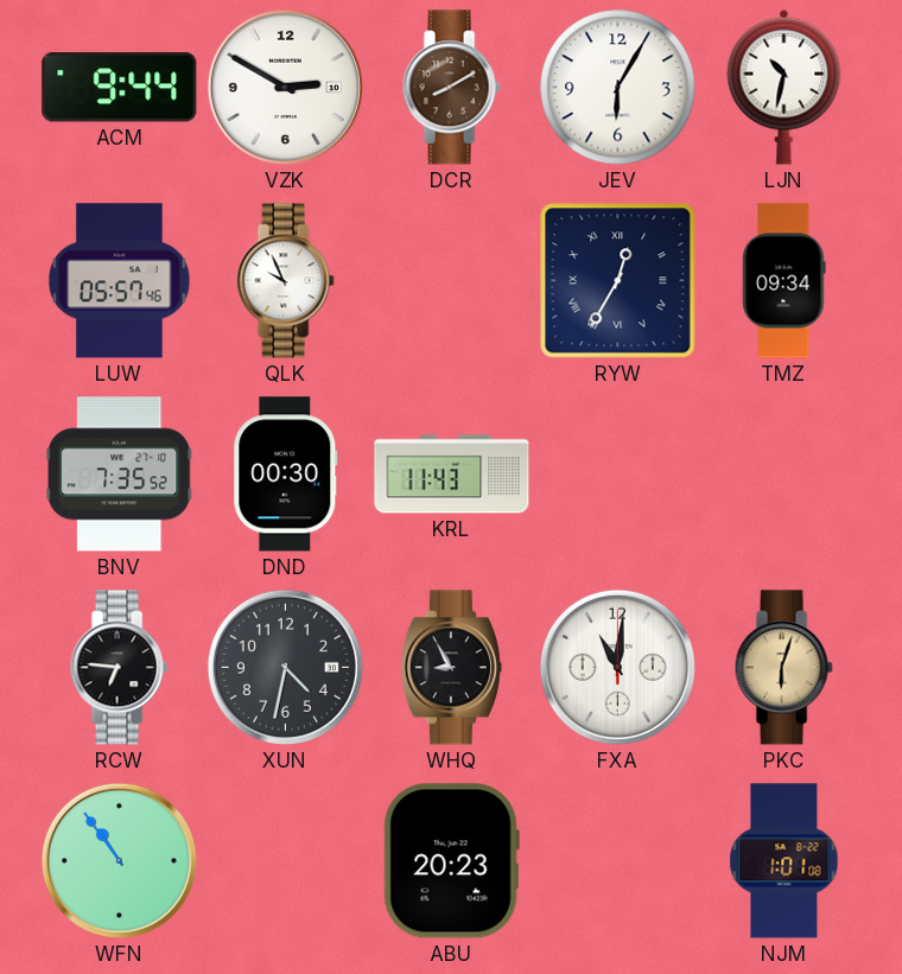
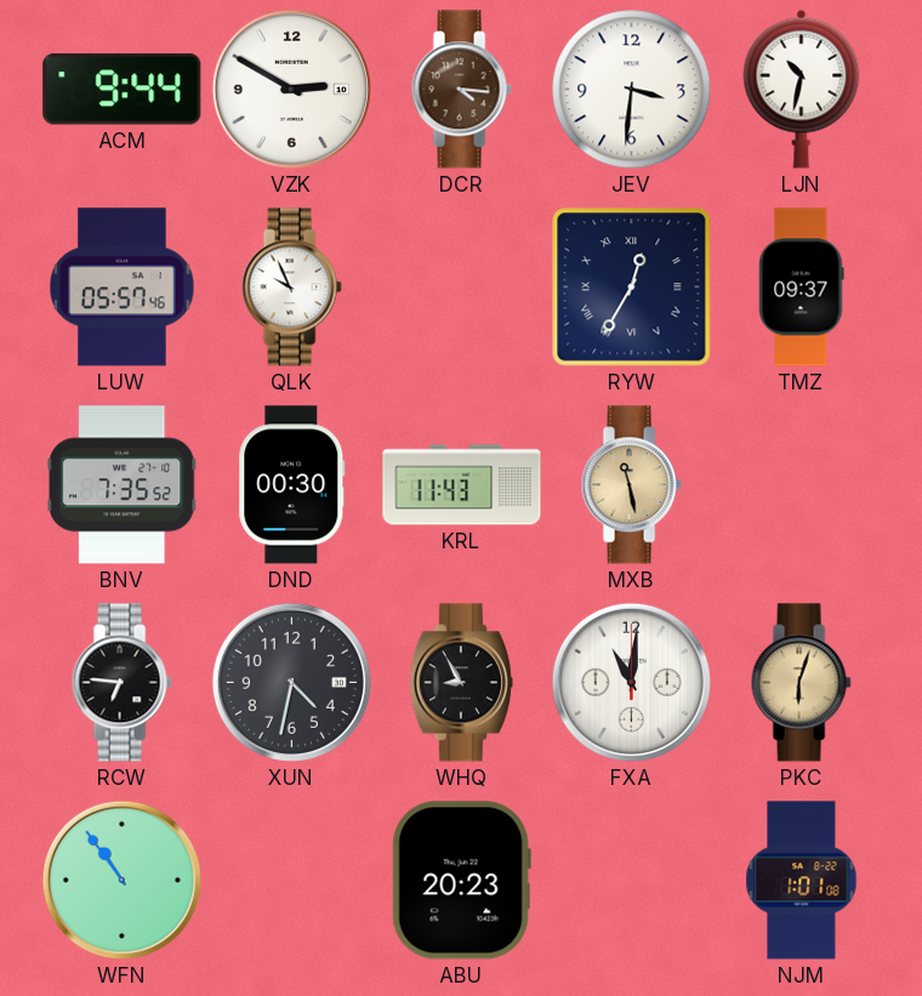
DCR: 8:10 -> 4:16
JEV: 6:05 -> 3:31
TMZ: 09:34 -> 09:37
MXB: none -> 11:28
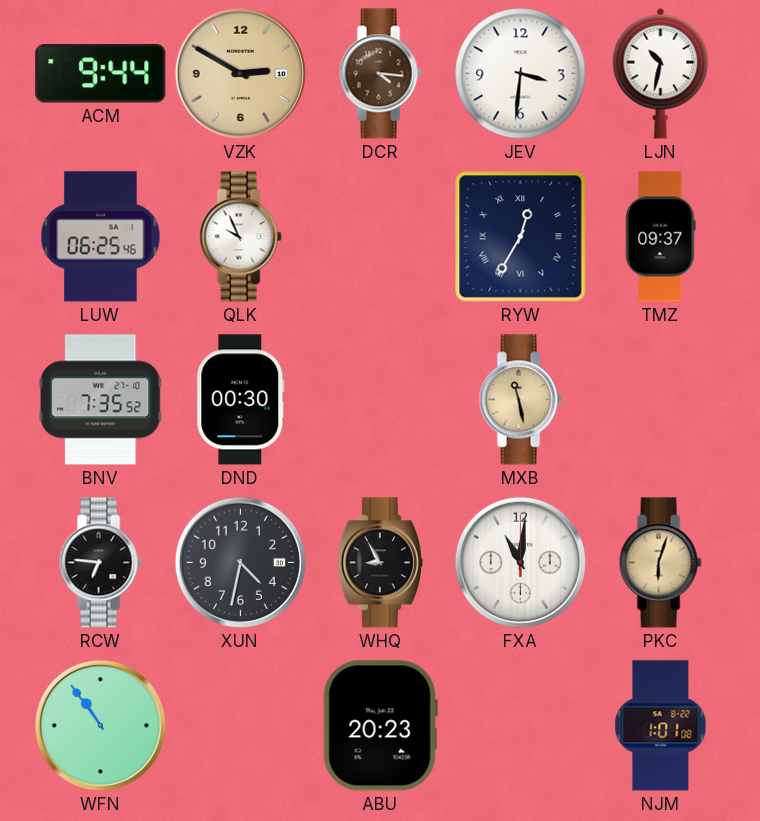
VZK dial: white -> champagne
LUW: 05:57 -> 06:25
KRL: 11:43 -> none
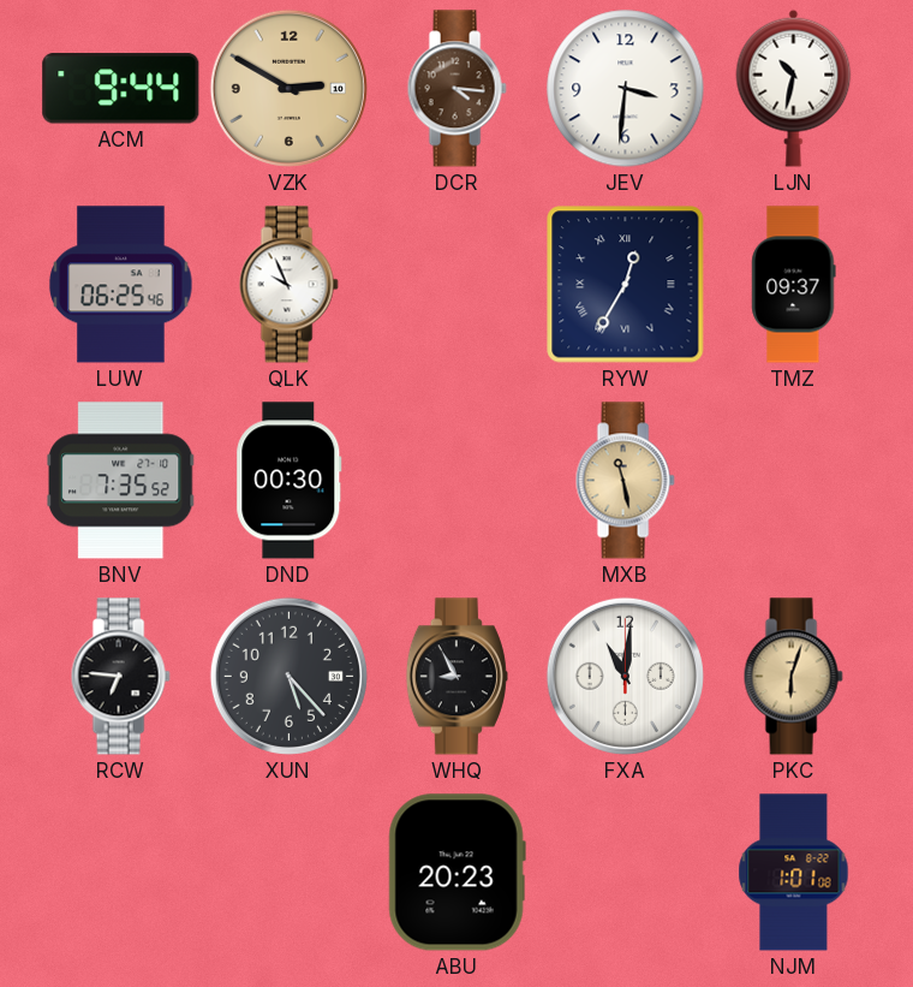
XUN: 4:32 -> 5:23
WFN: 10:54 -> none
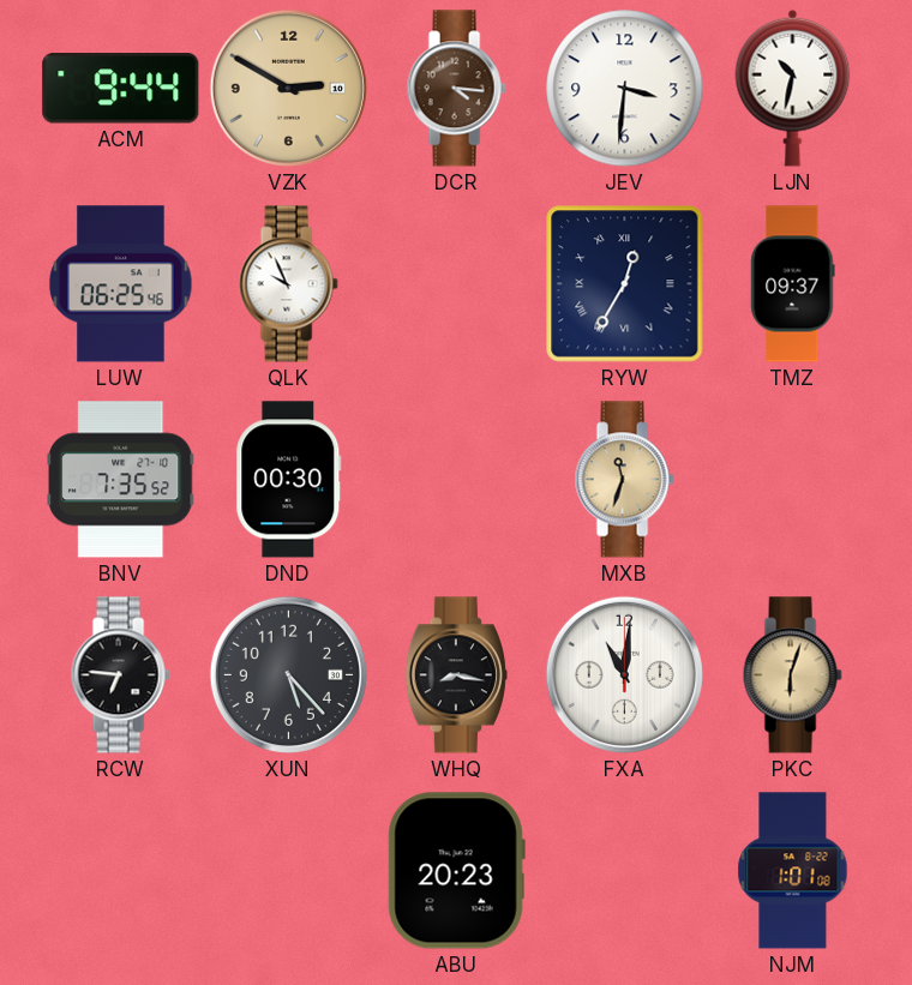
MXB: 11:28 -> 11:33
WHQ: 8:55 -> 8:17
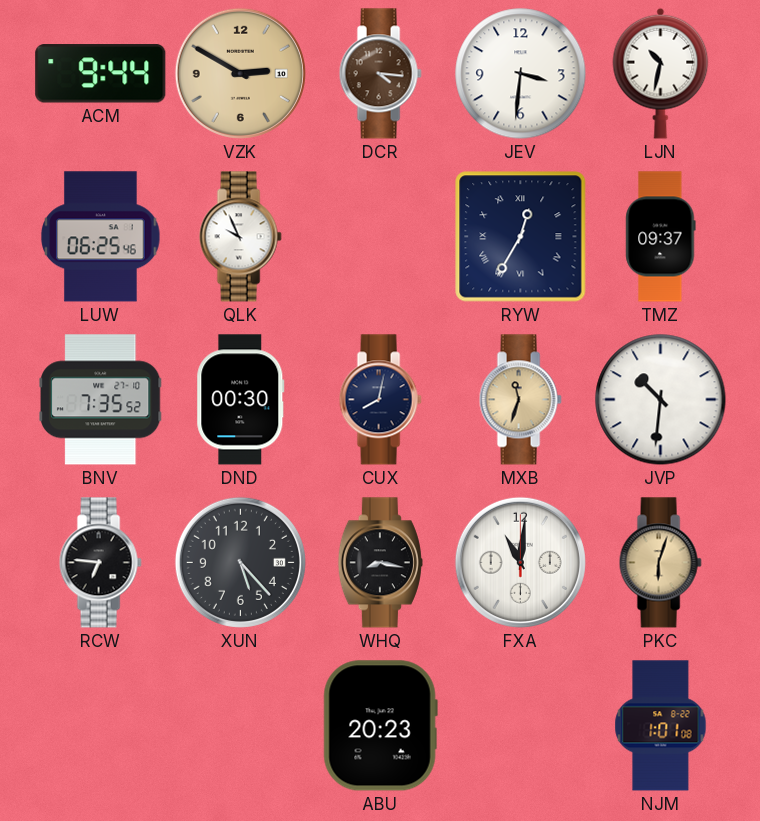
CUX: none -> 8:02
JVP: none -> 10:31
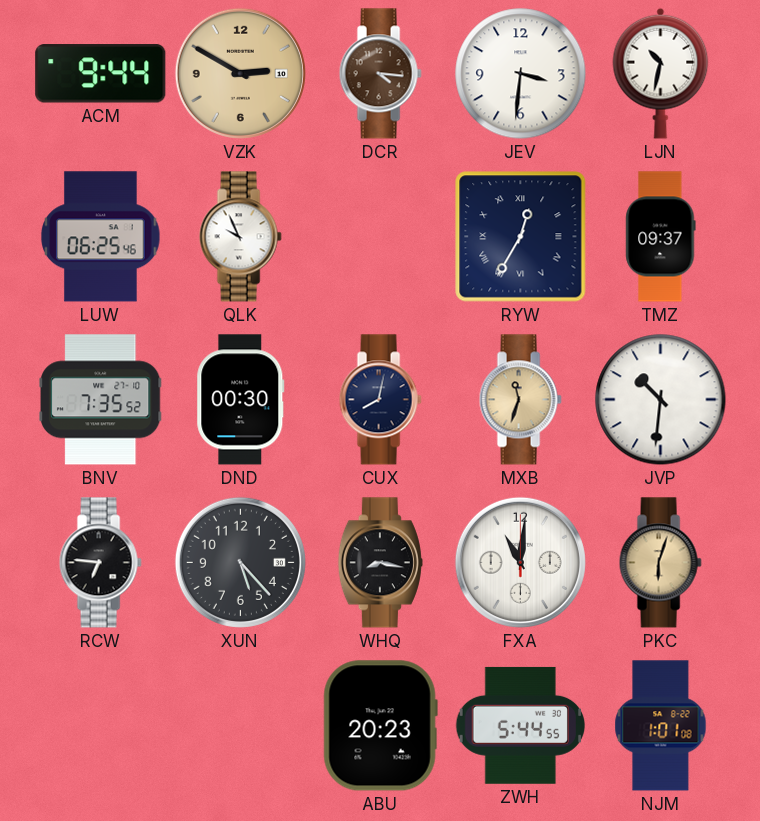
ZWH: none -> 5:44
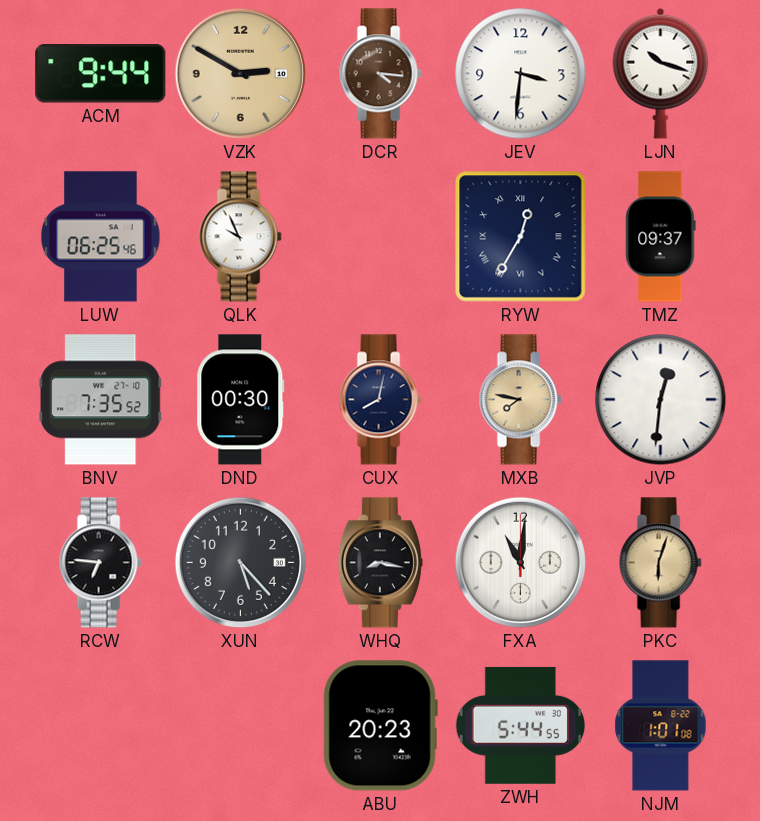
LJN: 10:32 -> 10:18
MXB: 11:33 -> 7:47
JVP: 10:31 -> 12:31
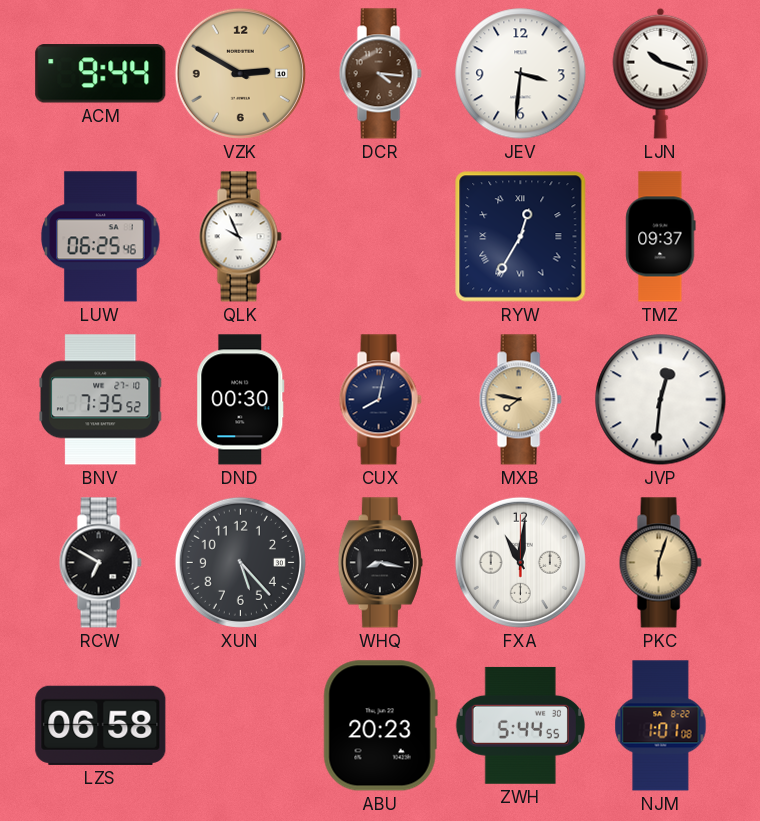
RCW: 6:46 -> 6:50
LZS: none -> 06:58
